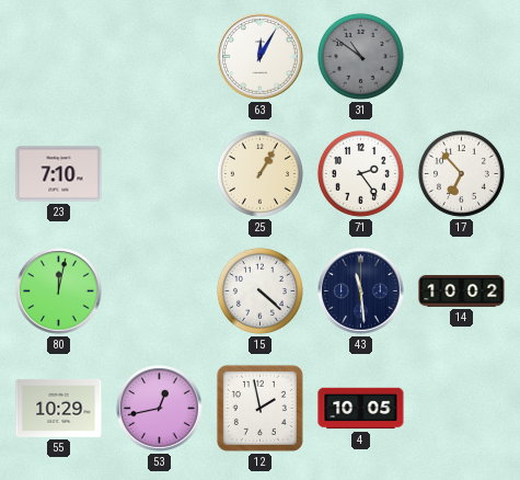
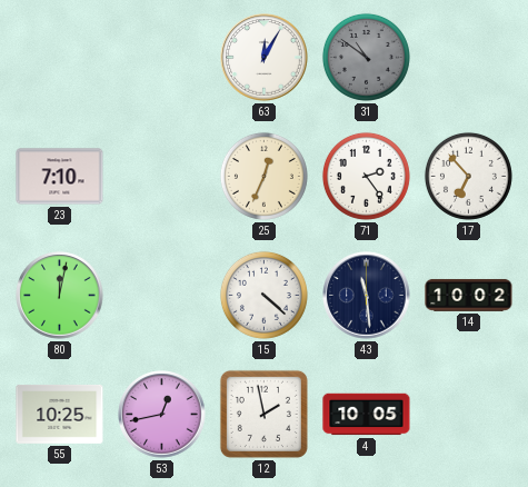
25: 1:05 -> 12:34
55: 10:29 -> 10:25
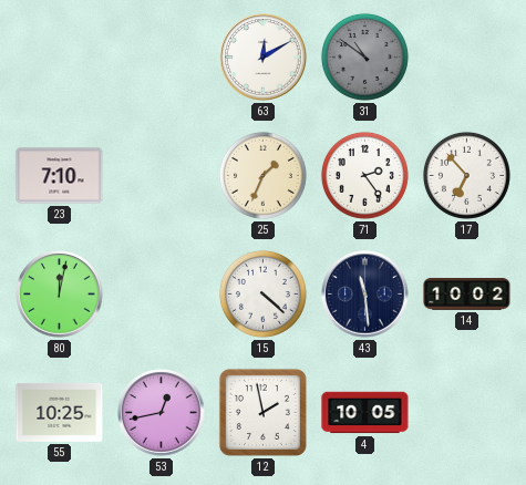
63: 12:05 -> 12:10
25: 12:34 -> 1:34
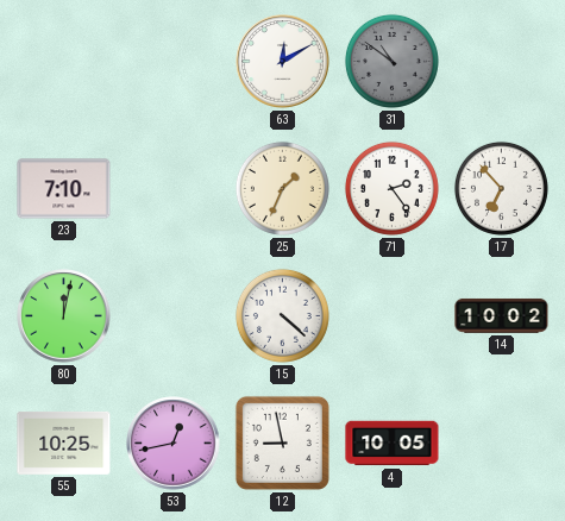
43: 11:29 -> none
12: 1:58 -> 8:58
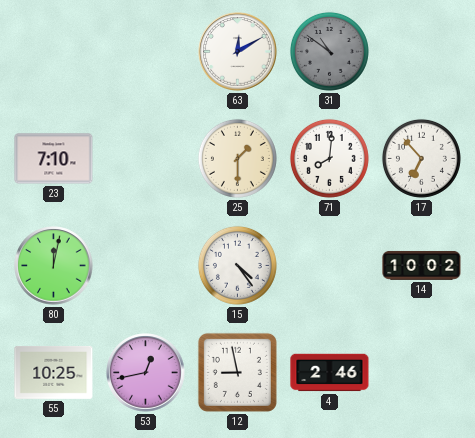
25: 1:34 -> 1:30
71: 2:24 -> 8:01
15: 4:22 -> 4:24
4: 10:05 -> 2:46
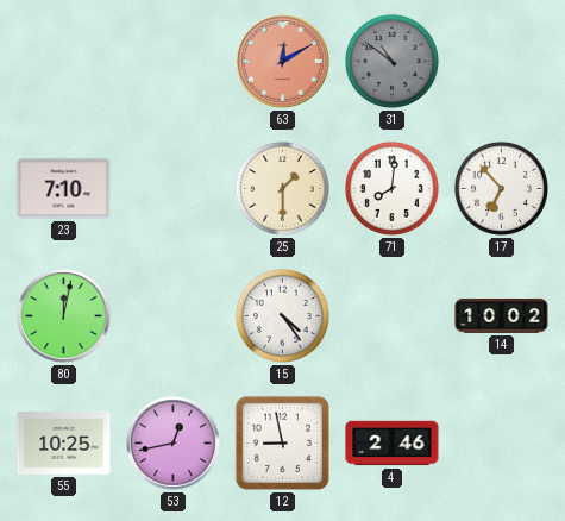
63 dial: white -> salmon
